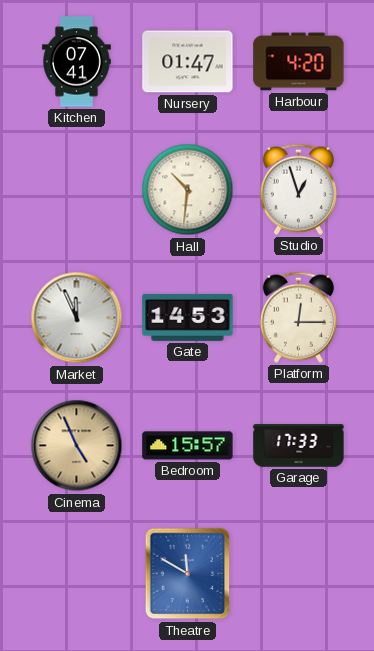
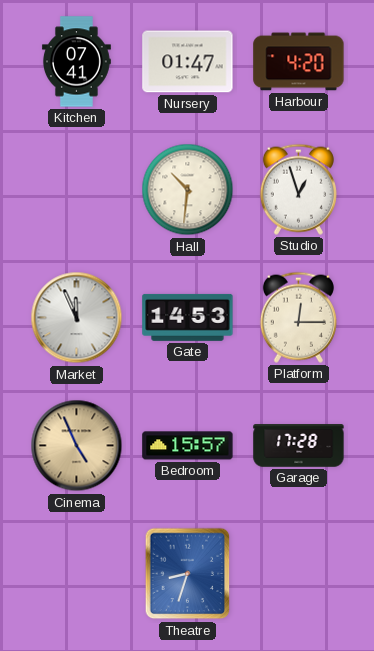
Garage: 17:33 -> 17:28
Theatre: 11:50 -> 8:33
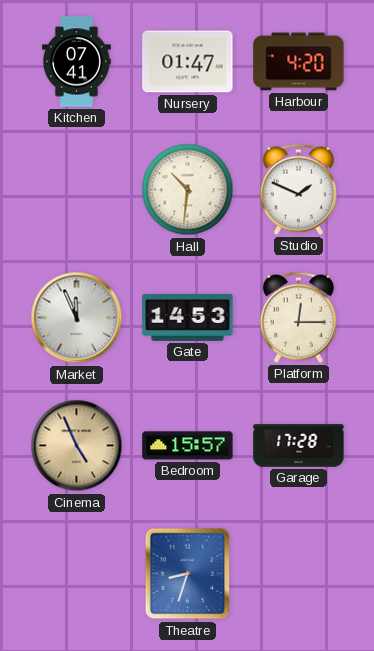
Studio: 12:57 -> 1:49
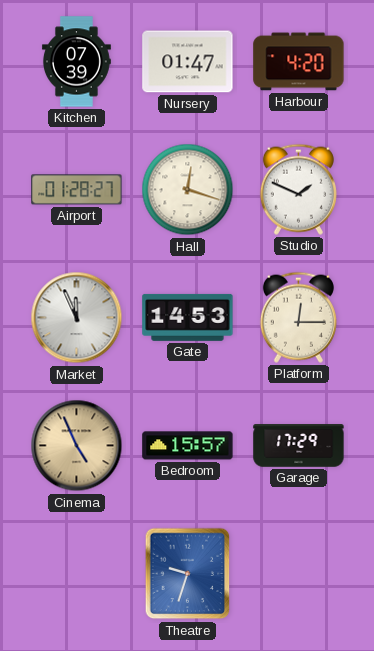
Kitchen: 07:41 -> 07:39
Airport: none -> 01:28
Hall: 10:31 -> 12:18
Garage: 17:28 -> 17:29
Theatre: 8:33 -> 9:33
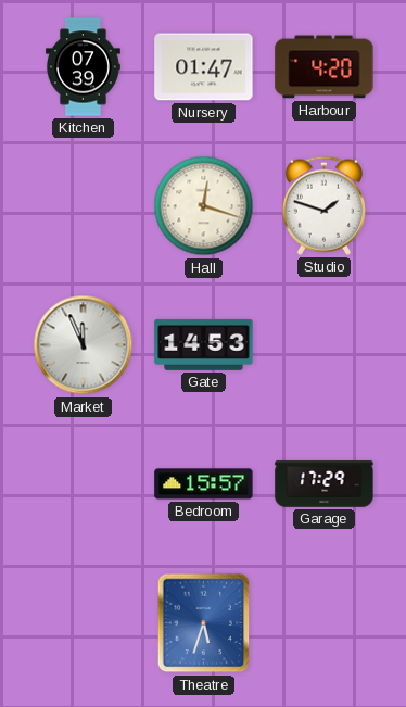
Airport: 01:28 -> none
Studio: 1:49 -> 1:48
Platform: 12:15 -> none
Cinema: 4:56 -> none
Theatre: 9:33 -> 5:33
